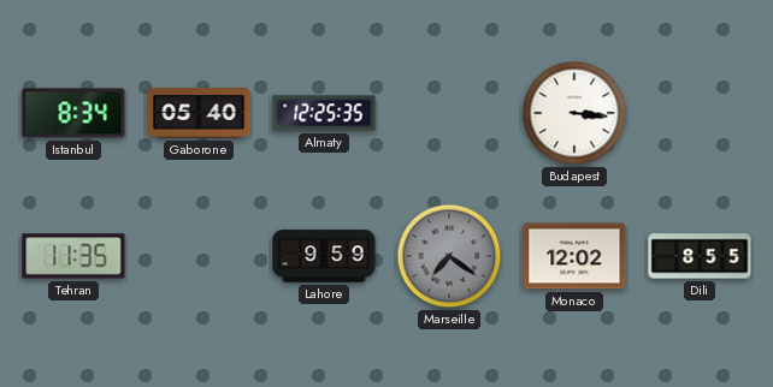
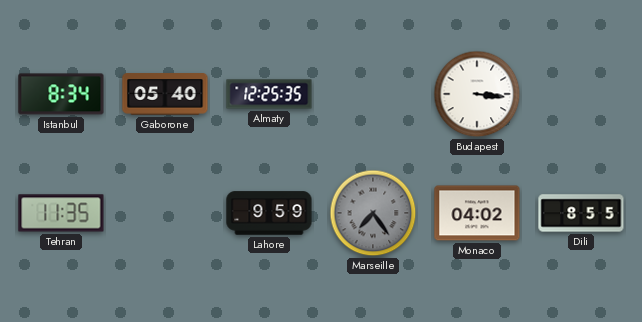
Marseille: 7:21 -> 7:24
Monaco: 12:02 -> 04:02
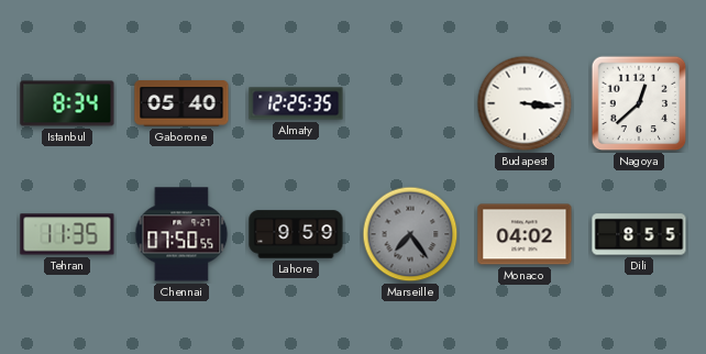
Nagoya: none -> 12:38
Chennai: none -> 07:50
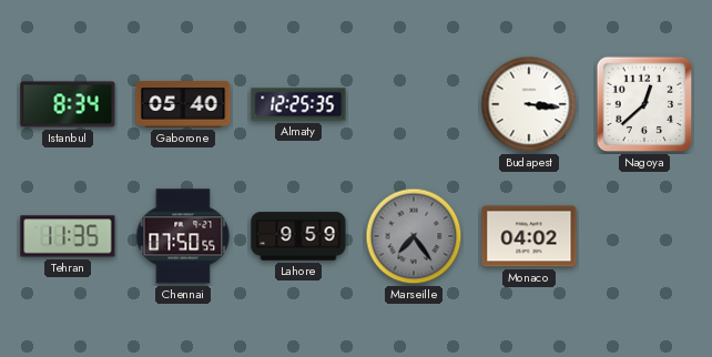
Dili: 8:55 -> none
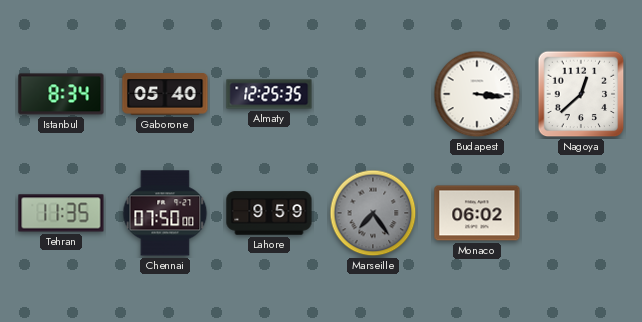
Chennai: 07:50:55 -> 07:50:00
Monaco: 04:02 -> 06:02
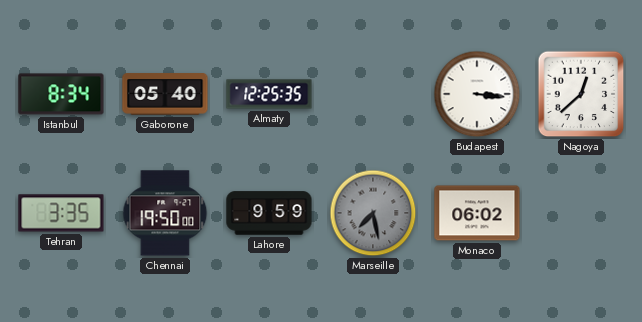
Tehran: 11:35 -> 3:35
Chennai: 07:50 -> 19:50
Marseille: 7:24 -> 7:28
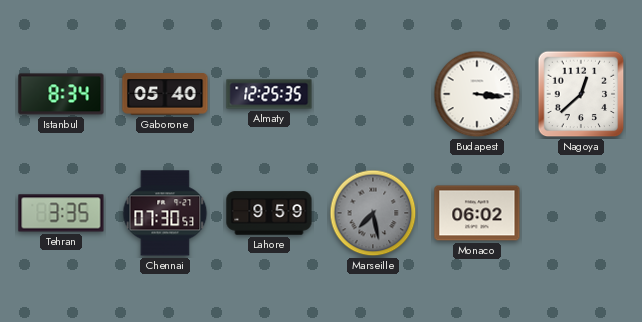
Chennai: 19:50 -> 07:30
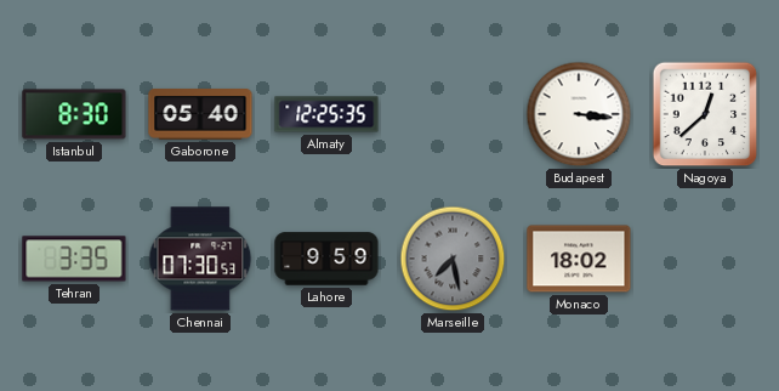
Istanbul: 8:34 -> 8:30
Monaco: 06:02 -> 18:02
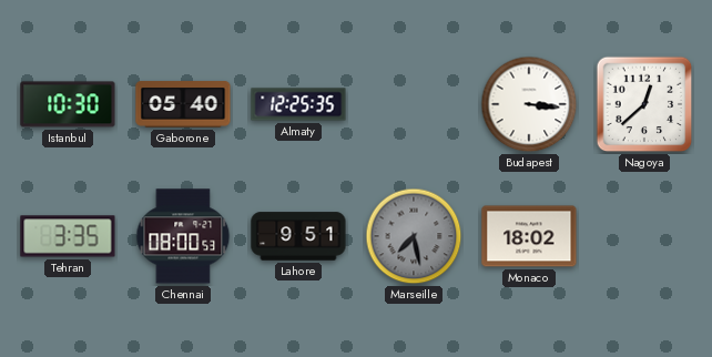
Istanbul: 8:30 -> 10:30
Chennai: 07:30 -> 08:00
Lahore: 9:59 -> 9:51
